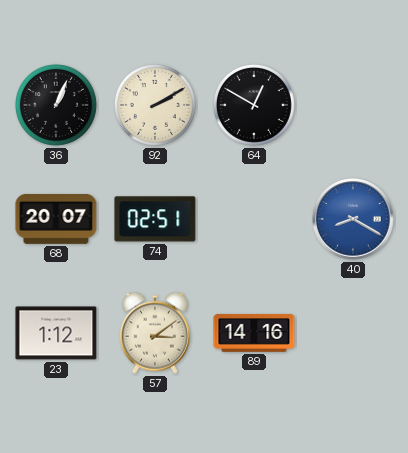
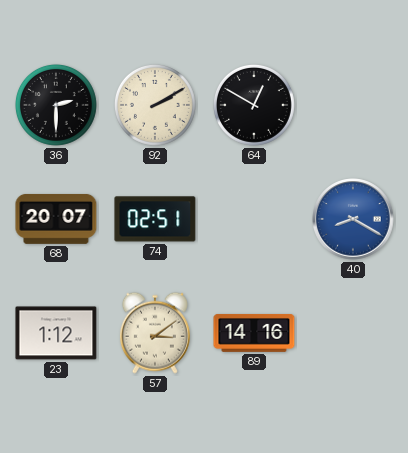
36: 1:04 -> 2:30
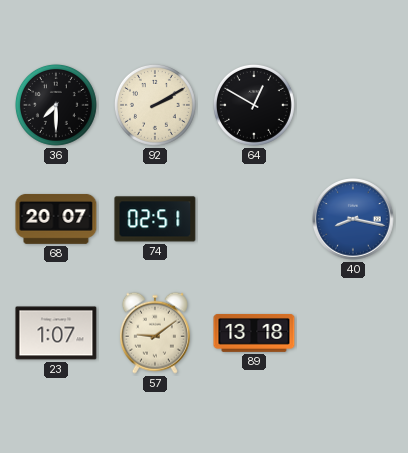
36: 2:30 -> 7:30
40: 8:20 -> 8:17
23: 1:12 -> 1:07
57: 3:09 -> 9:09
89: 14:16 -> 13:18
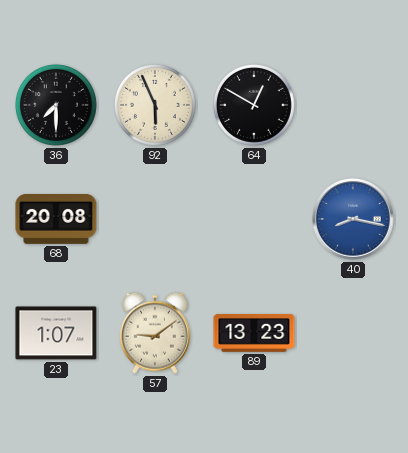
92: 2:10 -> 5:56
68: 20:07 -> 20:08
74: 02:51 -> none
89: 13:18 -> 13:23
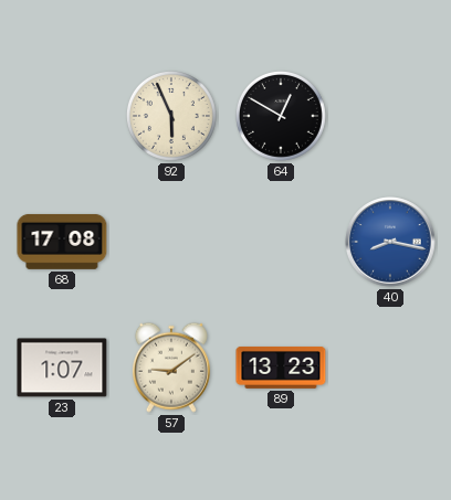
36: 7:30 -> none
68: 20:08 -> 17:08
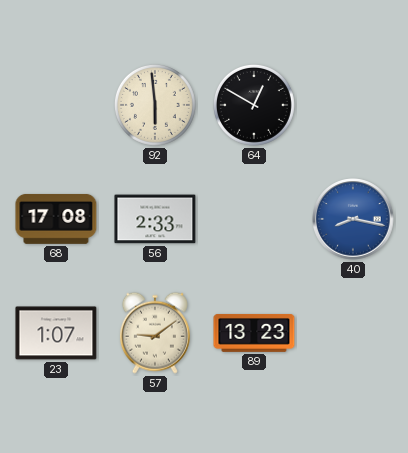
92: 5:56 -> 5:59
56: none -> 2:33
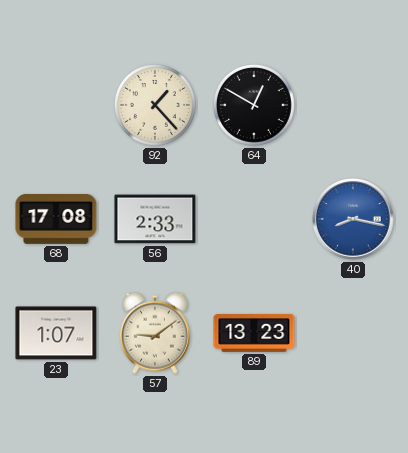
92: 5:59 -> 1:23
